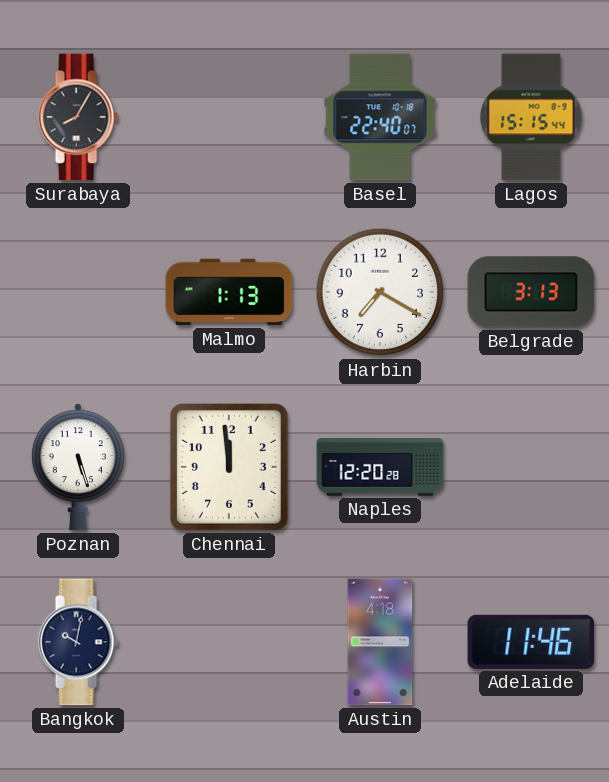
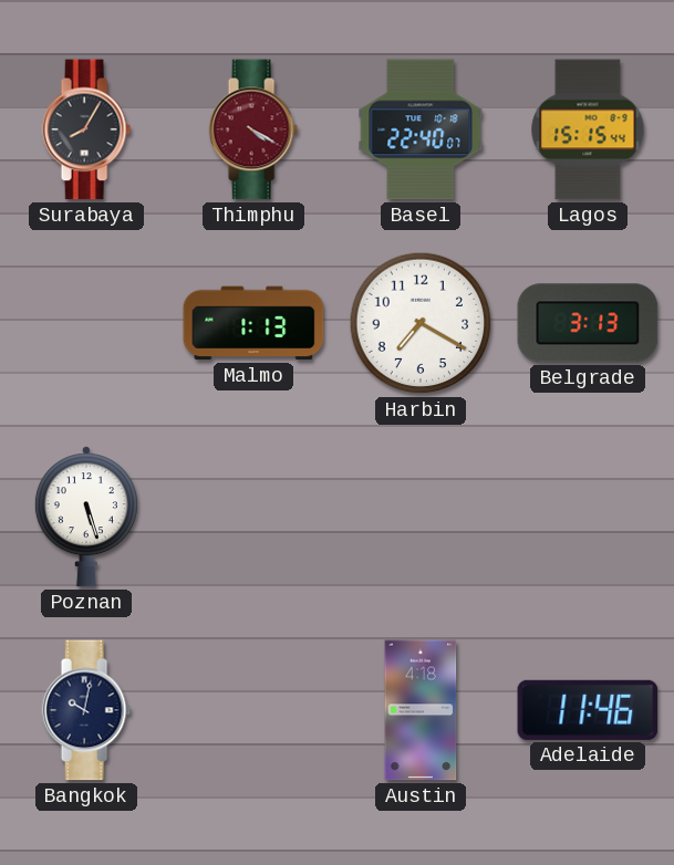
Thimphu: none -> 4:20
Chennai: 11:59 -> none
Naples: 12:20 -> none
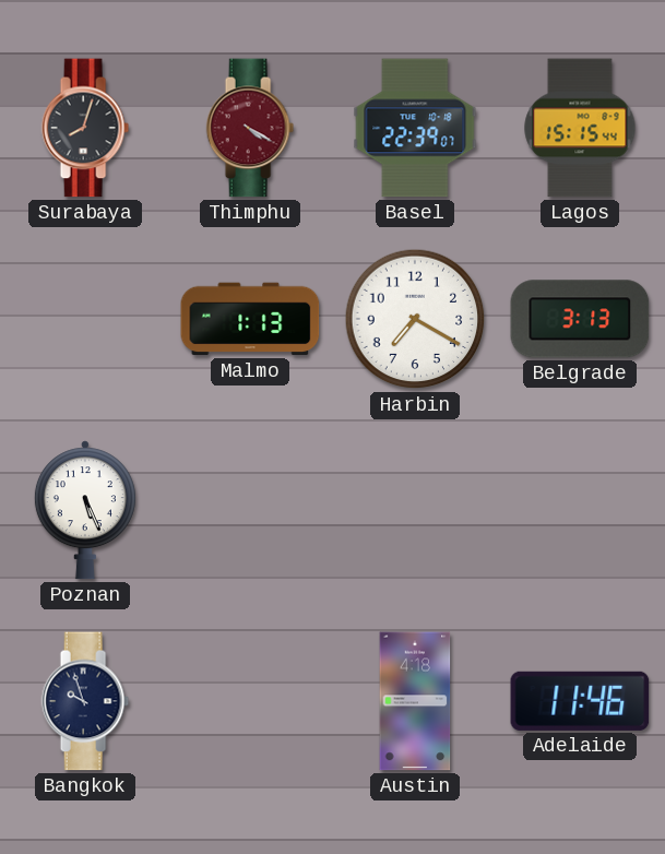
Surabaya: 8:05 -> 8:03
Basel: 22:40 -> 22:39
Poznan: 5:27 -> 5:26
Bangkok: 10:02 -> 9:57
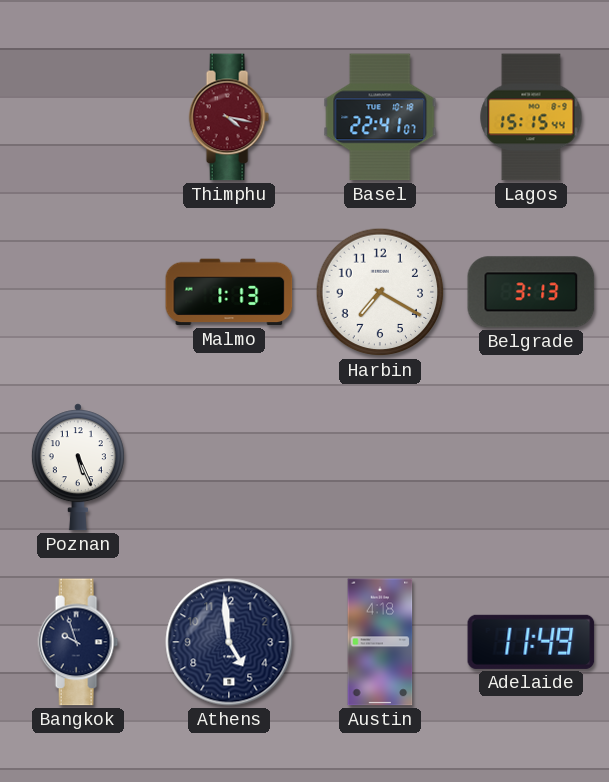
Surabaya: 8:03 -> none
Thimphu: 4:20 -> 4:17
Basel: 22:39 -> 22:41
Athens: none -> 4:59
Adelaide: 11:46 -> 11:49
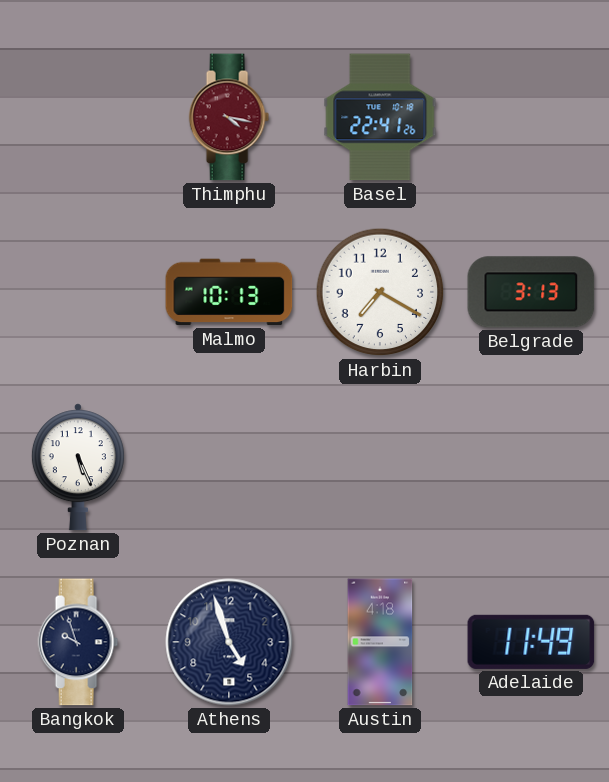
Basel: 22:41:07 -> 22:41:26
Lagos: 15:15 -> none
Malmo: 1:13 -> 10:13
Athens: 4:59 -> 4:57
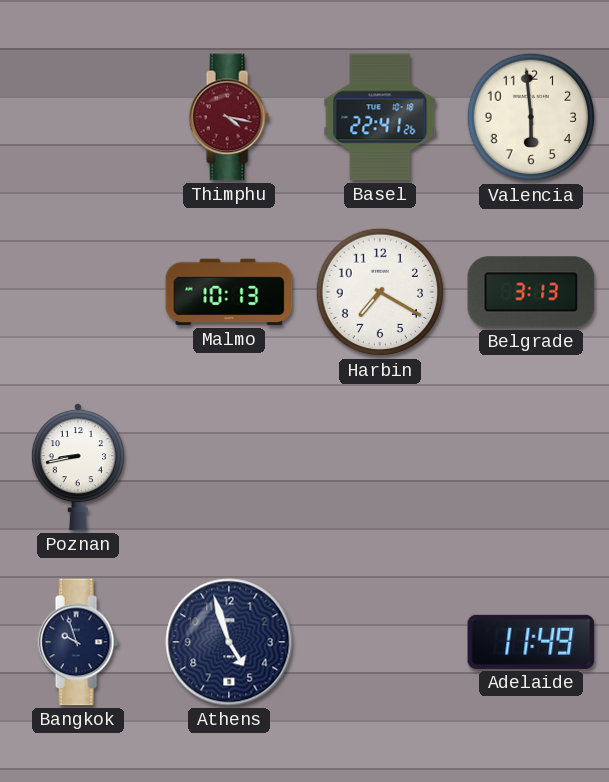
Valencia: none -> 5:59
Poznan: 5:26 -> 8:43
Austin: 4:18 -> none
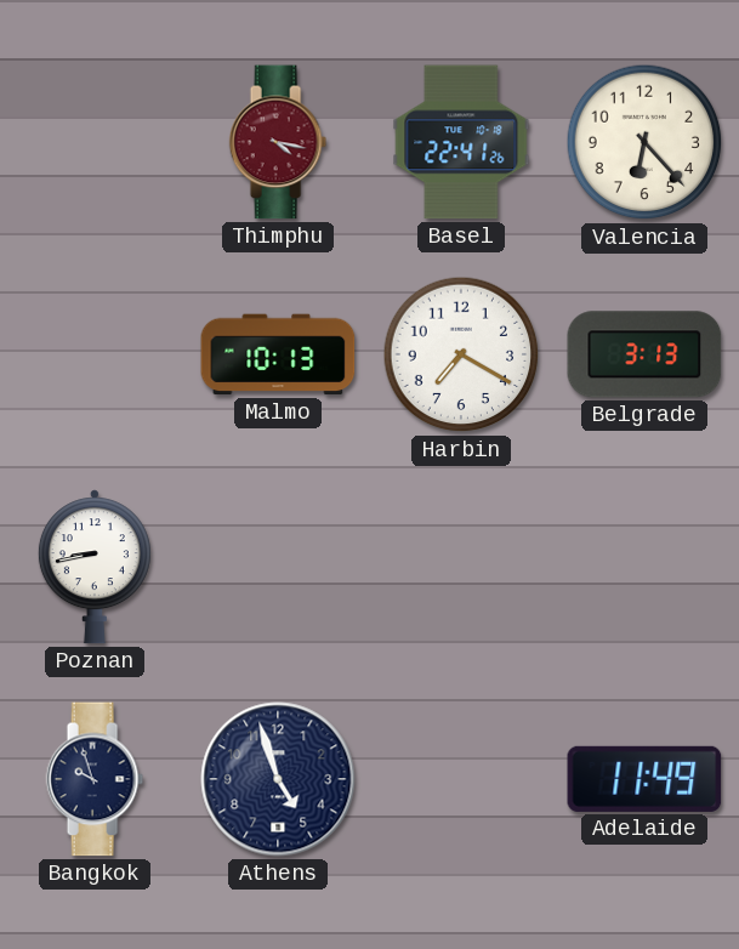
Valencia: 5:59 -> 6:23
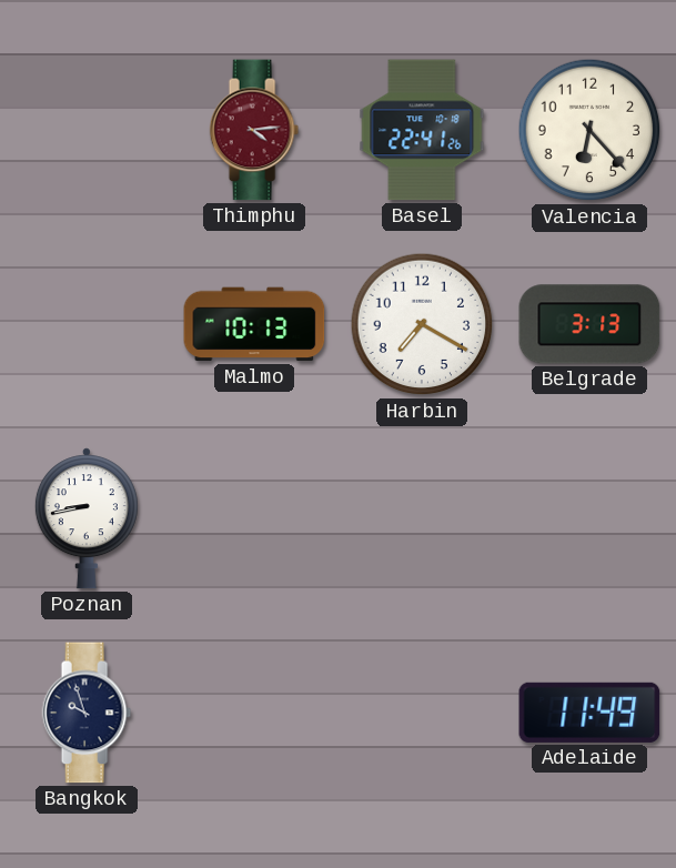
Thimphu: 4:17 -> 4:14
Athens: 4:57 -> none
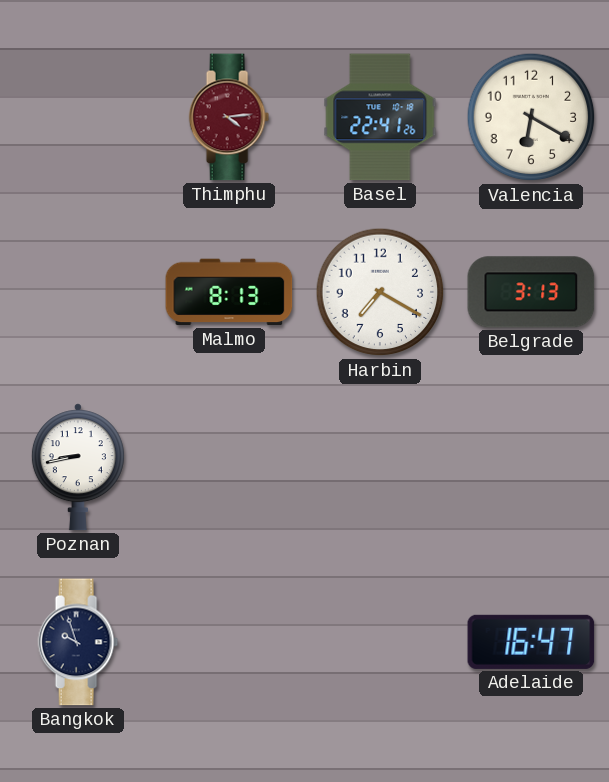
Valencia: 6:23 -> 6:20
Malmo: 10:13 -> 8:13
Adelaide: 11:49 -> 16:47
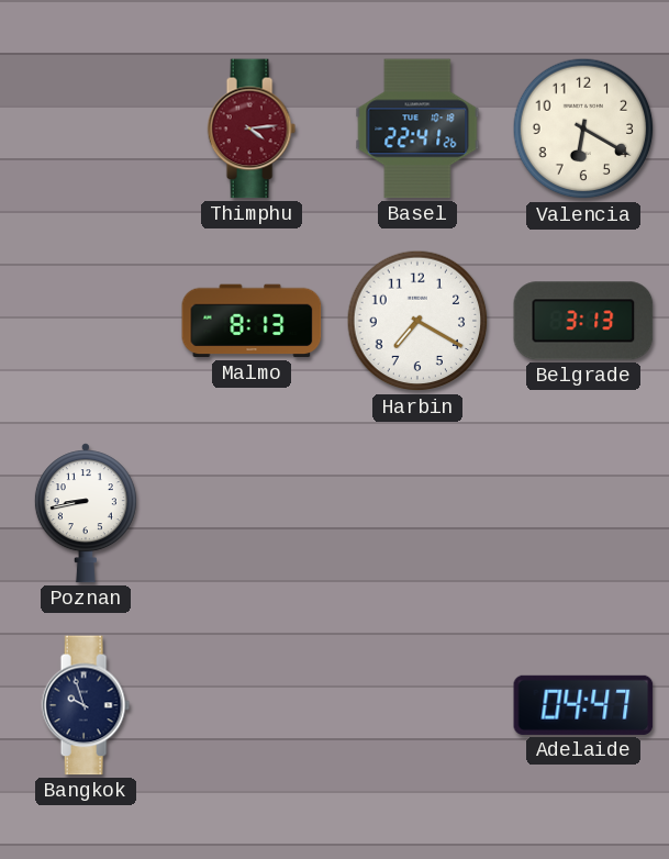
Adelaide: 16:47 -> 04:47
